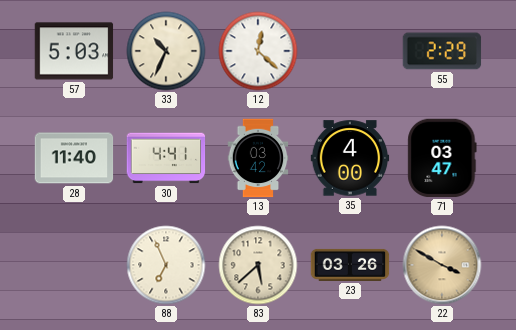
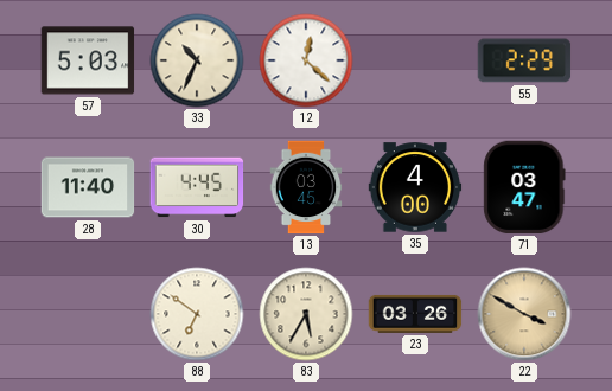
30: 4:41 -> 4:45
13: 03:42 -> 03:45
88: 6:56 -> 6:51
83: 5:38 -> 5:35
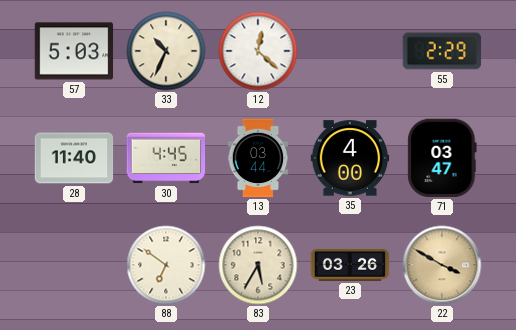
13: 03:45 -> 03:44
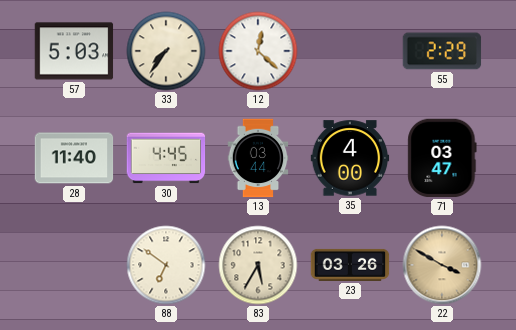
33: 10:34 -> 7:36
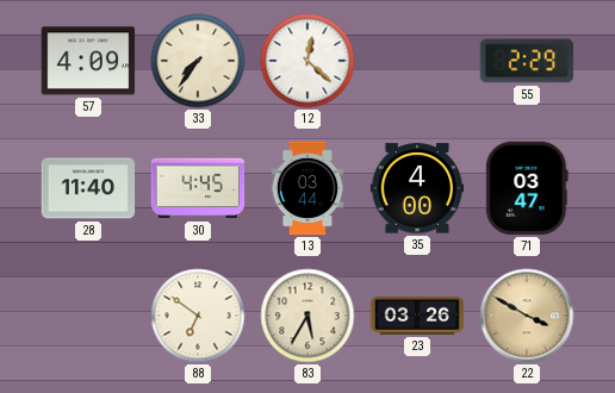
57: 5:03 -> 4:09
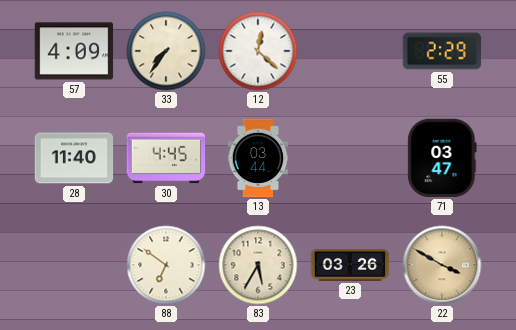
35: 4:00 -> none
